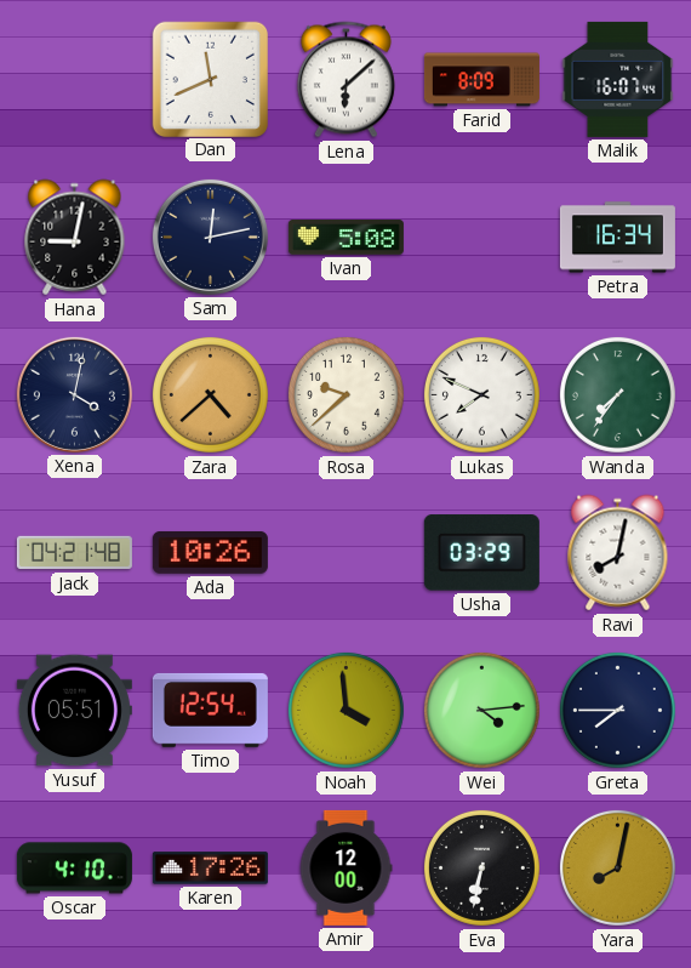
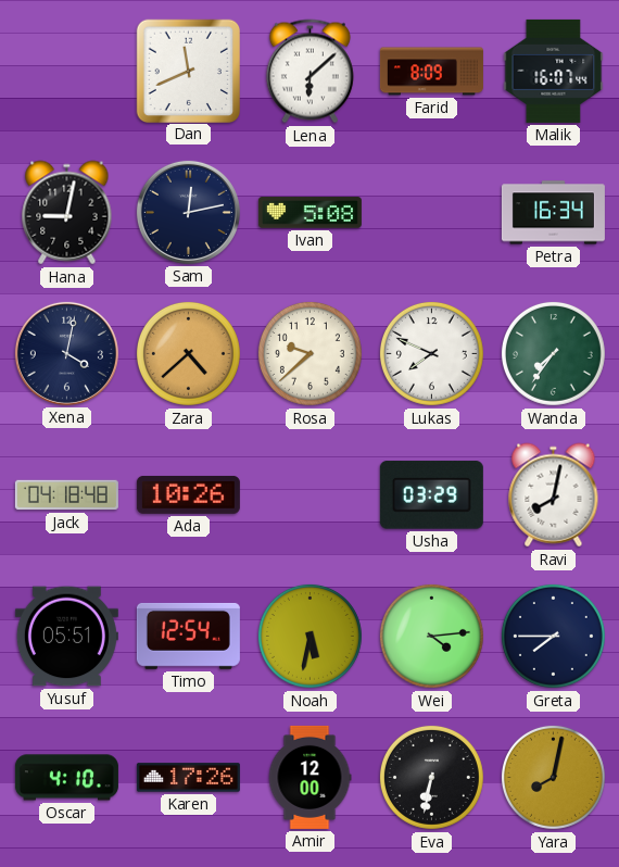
Jack: 04:21 -> 04:18
Noah: 3:59 -> 5:32
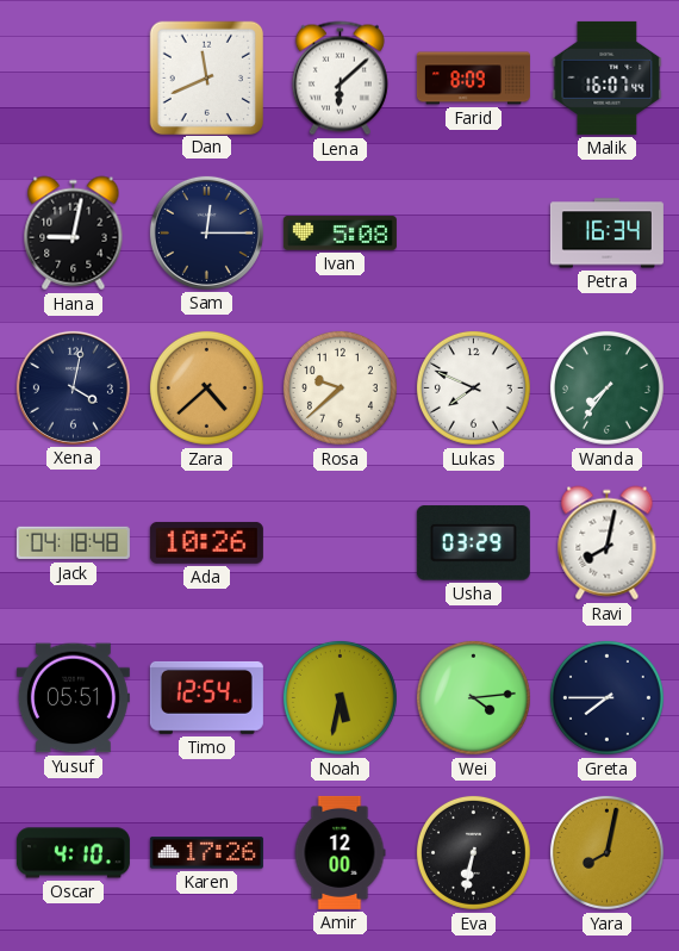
Sam: 12:13 -> 12:15
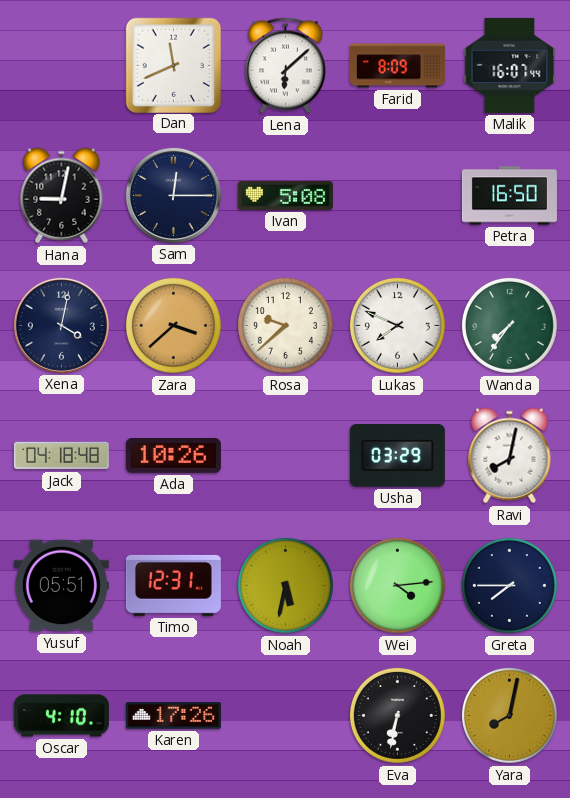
Petra: 16:34 -> 16:50
Zara: 4:38 -> 3:38
Timo: 12:54 -> 12:31
Amir: 12:00 -> none
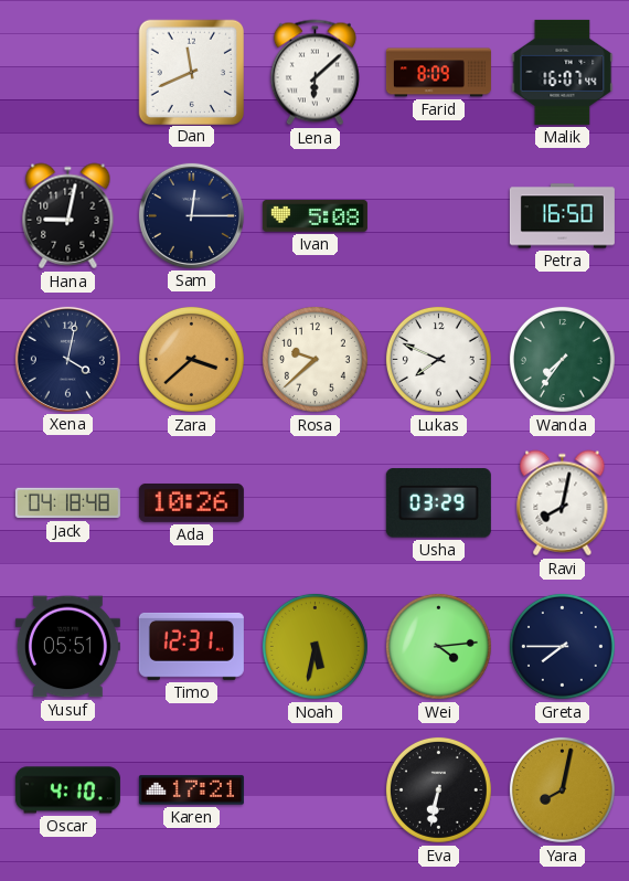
Karen: 17:26 -> 17:21
